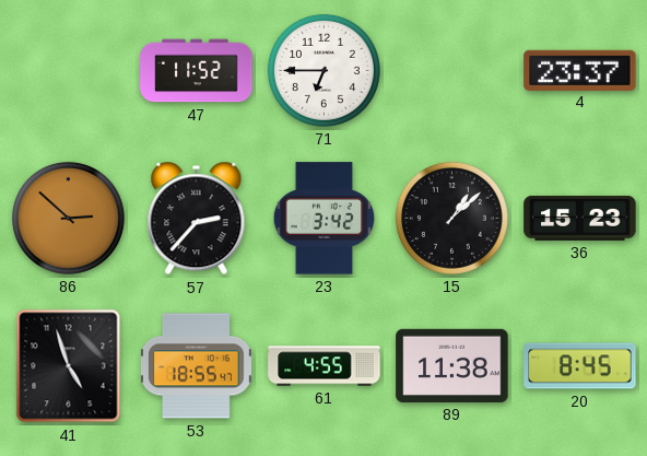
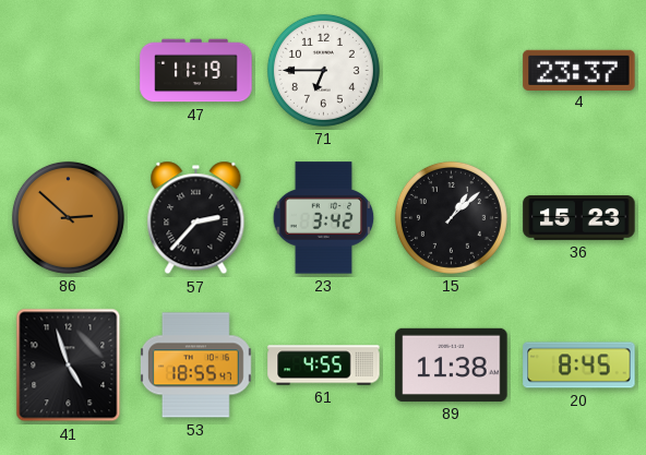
47: 11:52 -> 11:19
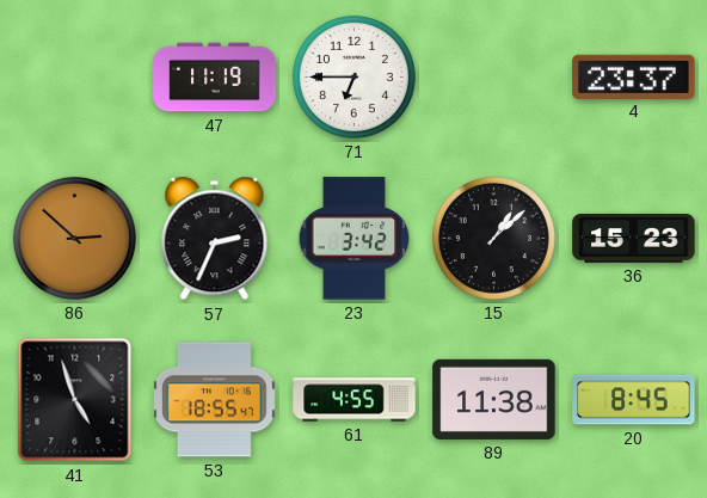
57: 2:37 -> 2:34
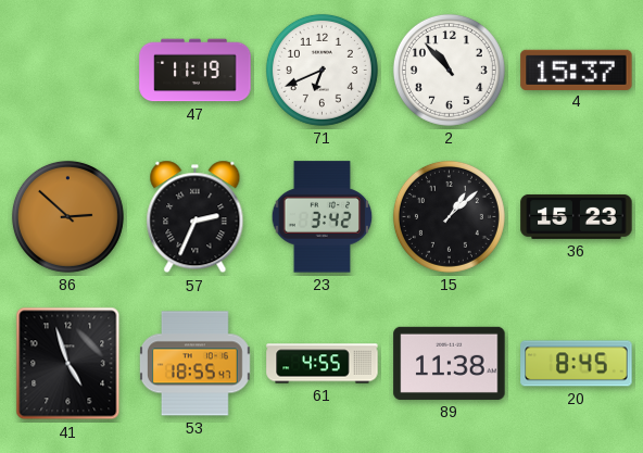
71: 6:45 -> 6:41
2: none -> 10:53
4: 23:37 -> 15:37
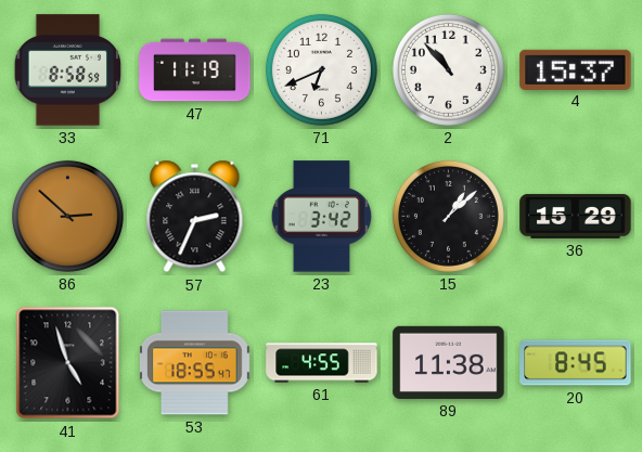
33: none -> 8:58
36: 15:23 -> 15:29
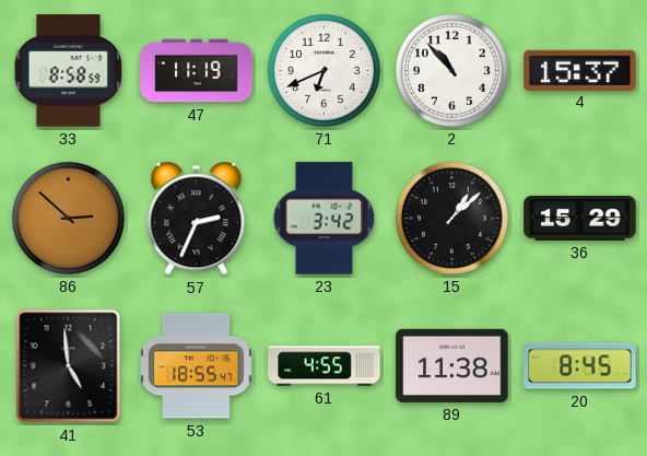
41: 4:57 -> 4:59
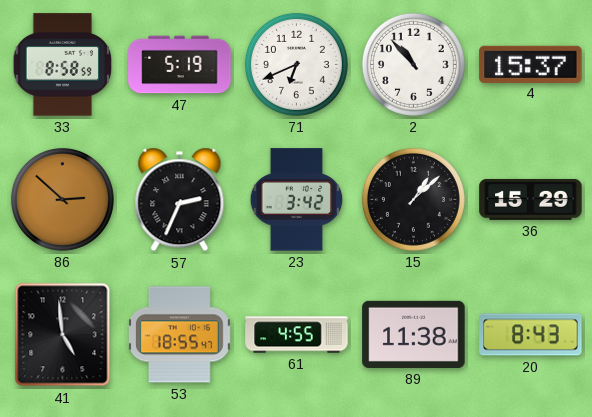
47: 11:19 -> 5:19
20: 8:45 -> 8:43
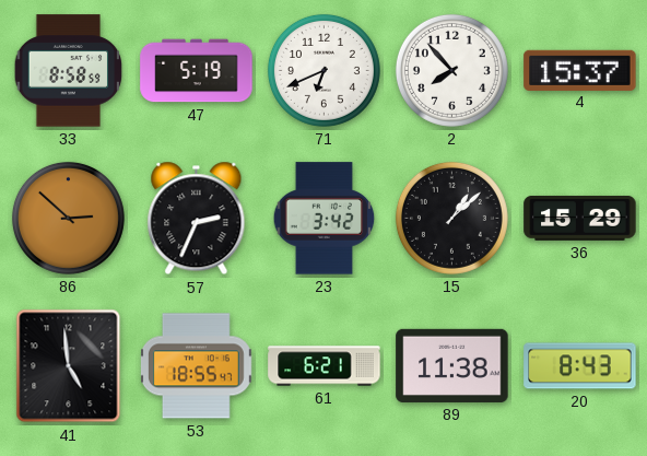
2: 10:53 -> 7:53
61: 4:55 -> 6:21
